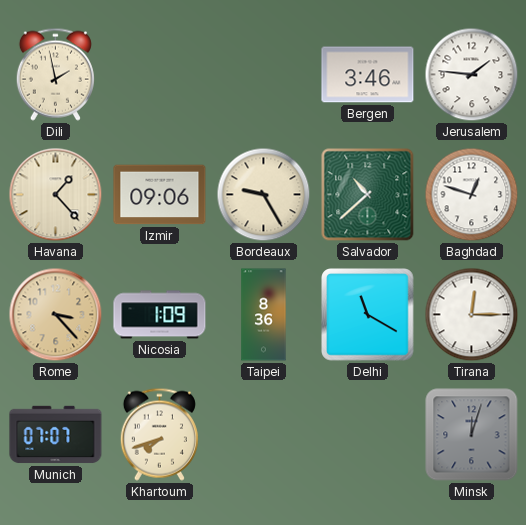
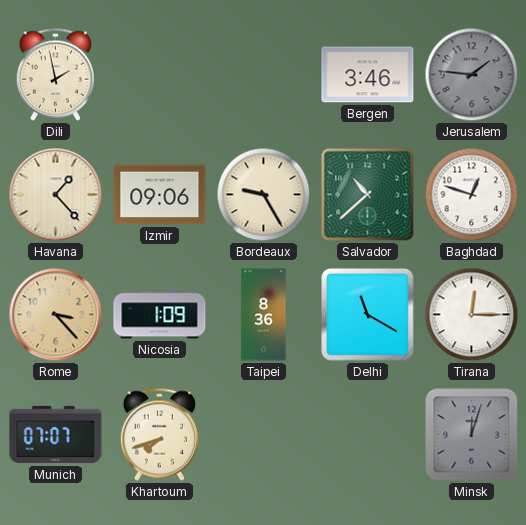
Jerusalem dial: white -> grey
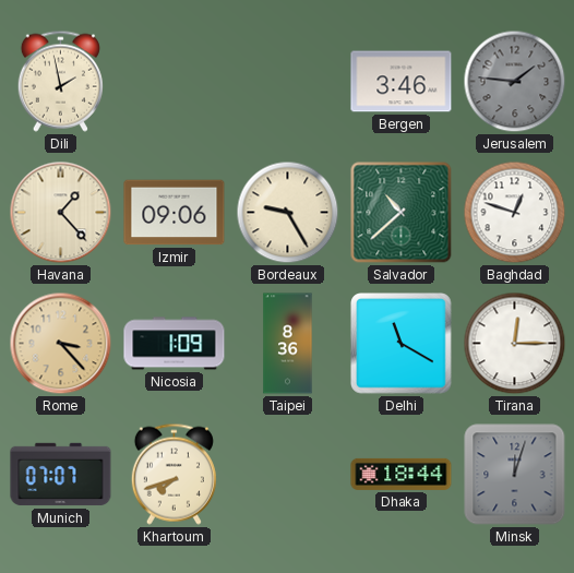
Dhaka: none -> 18:44
